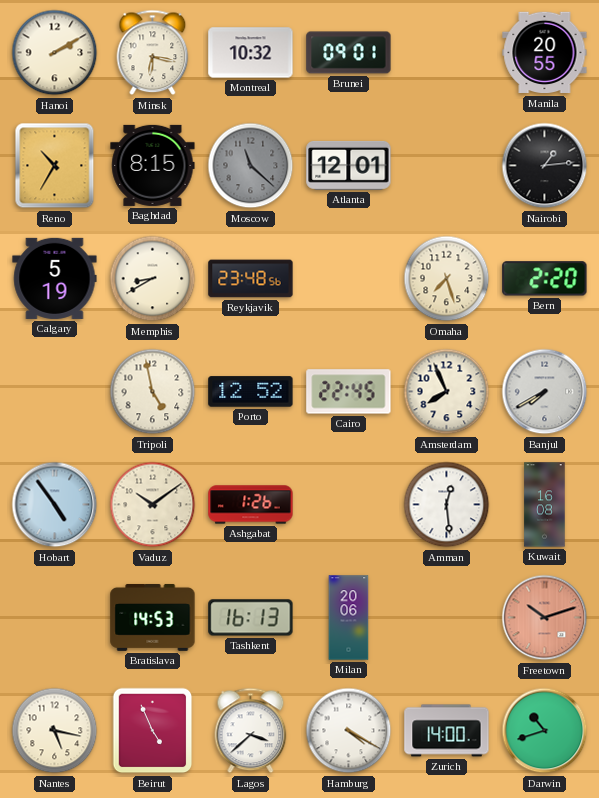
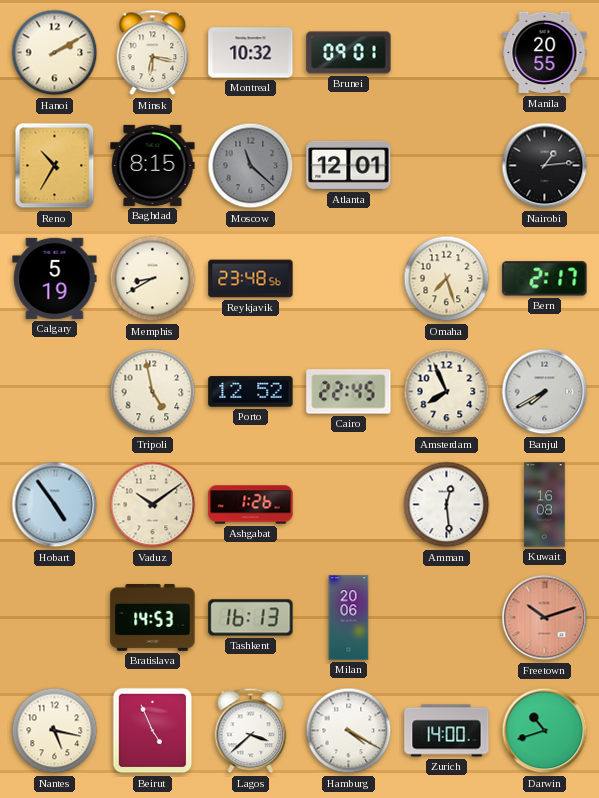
Bern: 2:20 -> 2:17
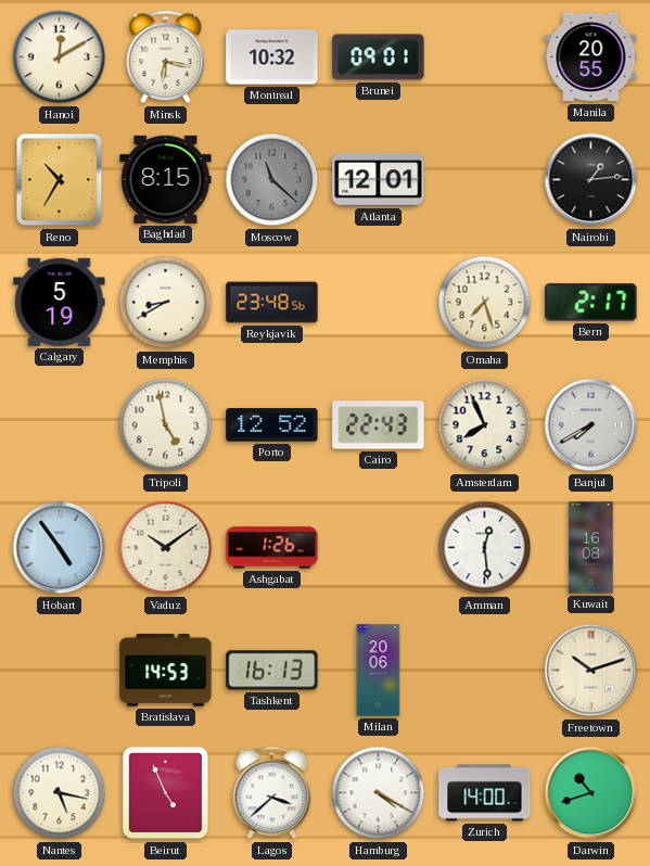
Hanoi: 2:10 -> 12:10
Cairo: 22:45 -> 22:43
Freetown dial: salmon -> cream
